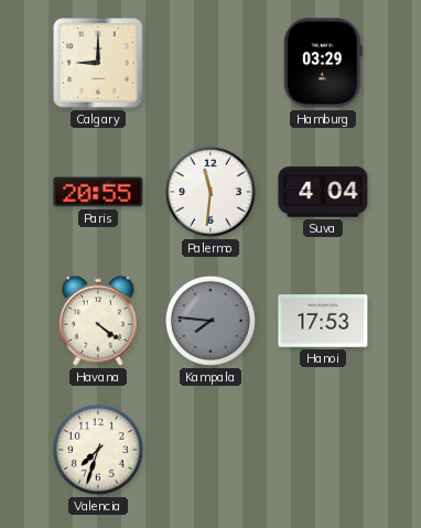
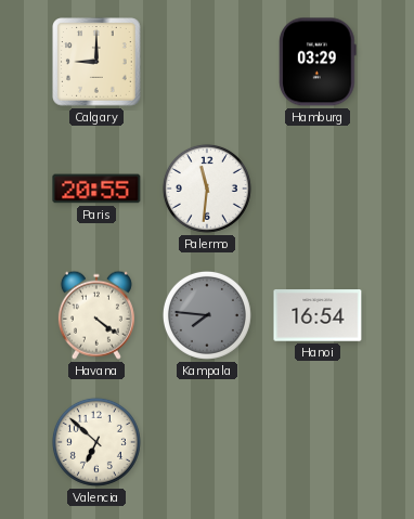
Suva: 4:04 -> none
Hanoi: 17:53 -> 16:54
Valencia: 7:33 -> 6:52
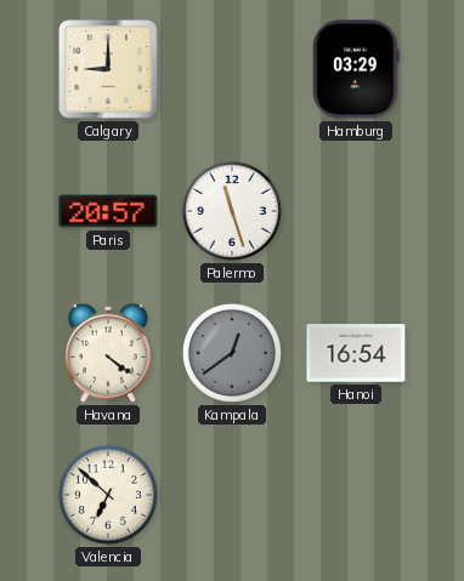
Paris: 20:55 -> 20:57
Palermo: 11:31 -> 11:27
Kampala: 7:46 -> 12:39
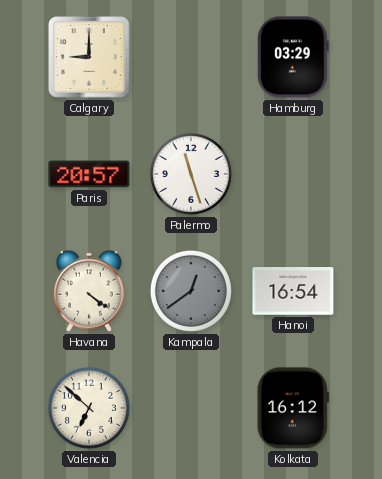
Kolkata: none -> 16:12
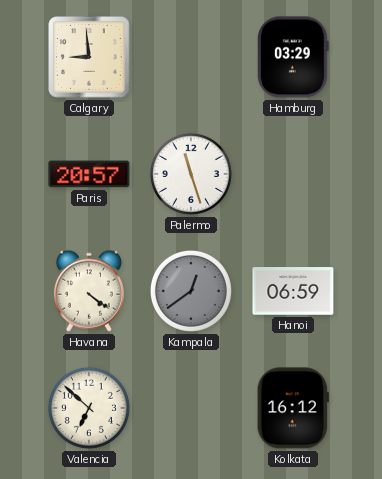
Calgary: 9:00 -> 8:59
Hanoi: 16:54 -> 06:59
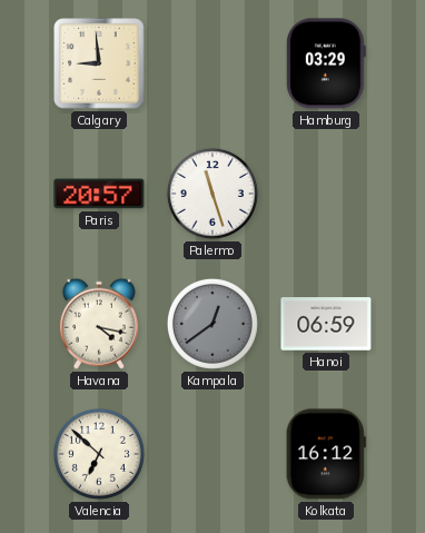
Havana: 4:21 -> 4:17
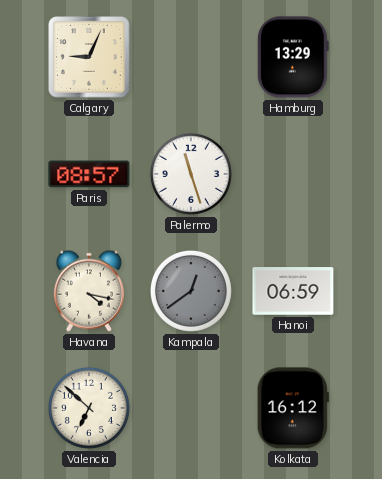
Calgary: 8:59 -> 9:04
Hamburg: 03:29 -> 13:29
Paris: 20:57 -> 08:57
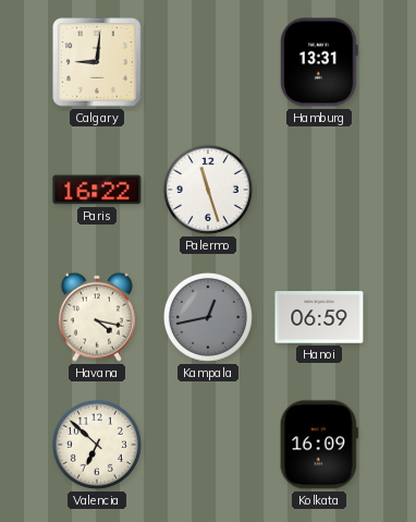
Calgary: 9:04 -> 9:01
Hamburg: 13:29 -> 13:31
Paris: 08:57 -> 16:22
Kampala: 12:39 -> 12:43
Kolkata: 16:12 -> 16:09
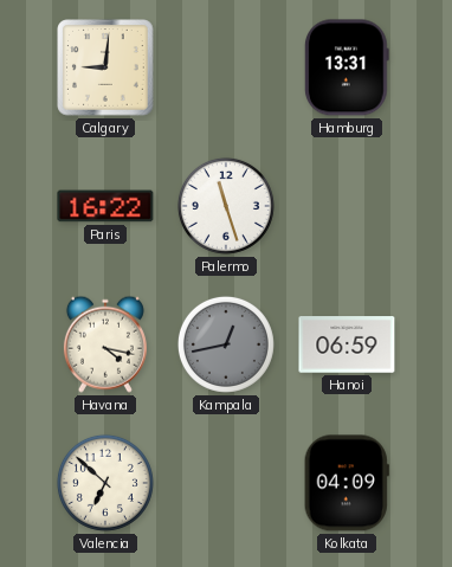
Kolkata: 16:09 -> 04:09
